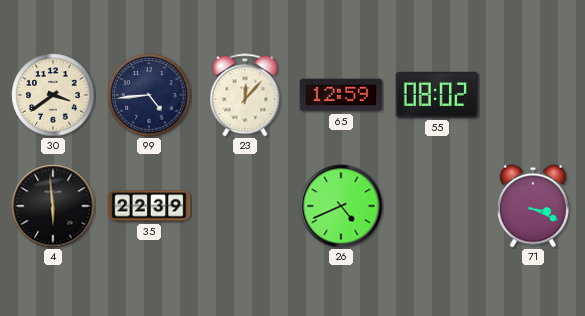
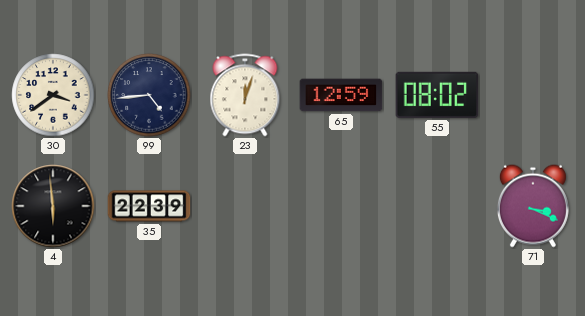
23: 12:07 -> 12:03
26: 4:41 -> none
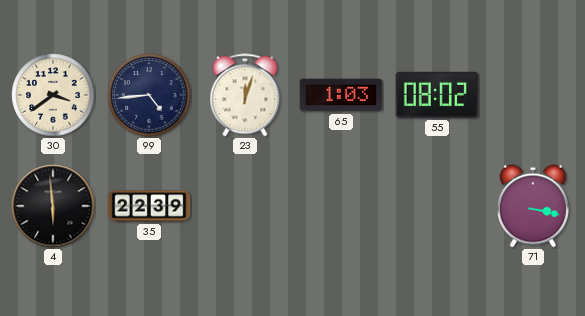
65: 12:59 -> 1:03
71: 3:19 -> 3:17
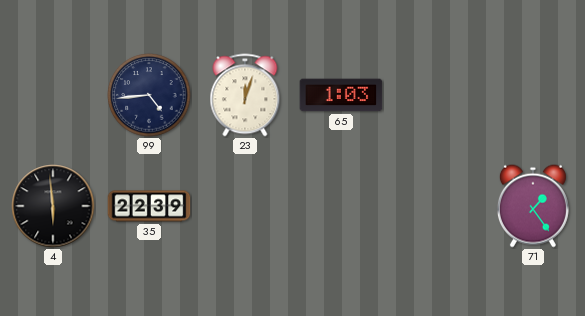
30: 3:39 -> none
55: 08:02 -> none
71: 3:17 -> 1:24
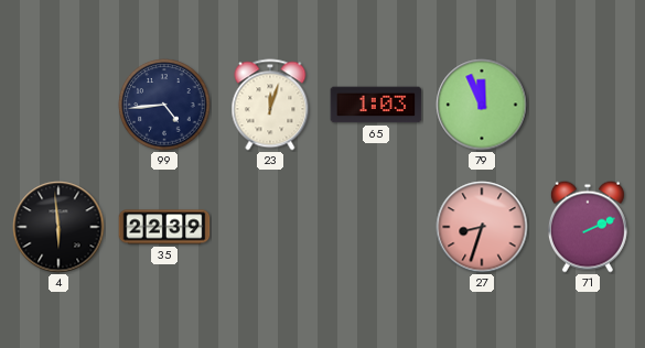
79: none -> 11:56
27: none -> 8:33
71: 1:24 -> 2:11
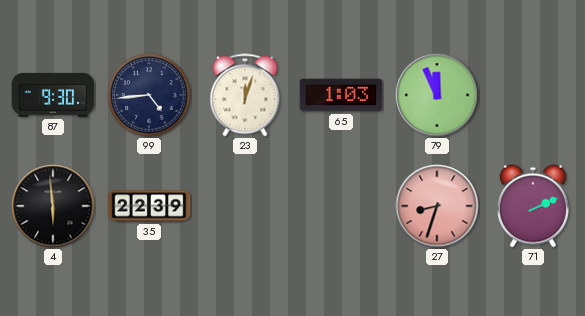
87: none -> 9:30
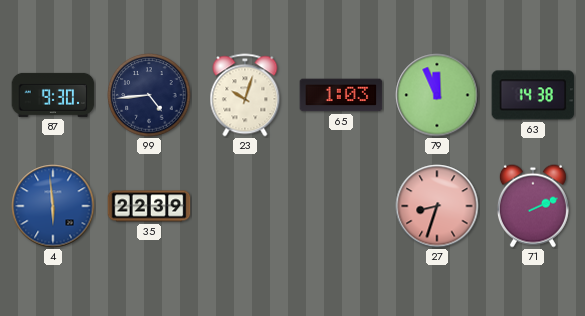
23: 12:03 -> 10:03
63: none -> 14:38
4 dial: black -> blue
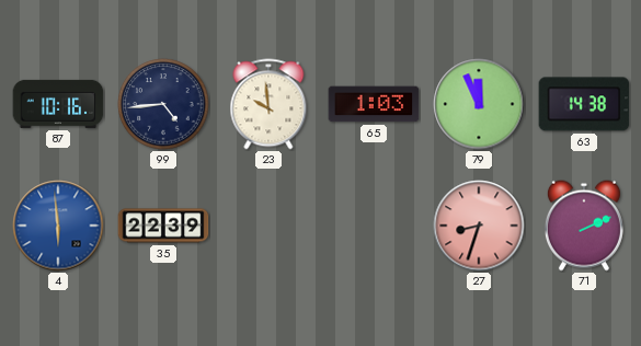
87: 9:30 -> 10:16
23: 10:03 -> 9:59
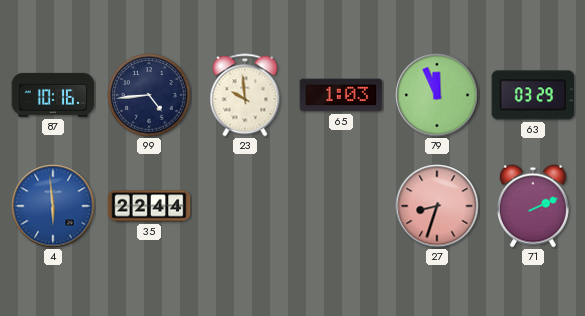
63: 14:38 -> 03:29
35: 22:39 -> 22:44
